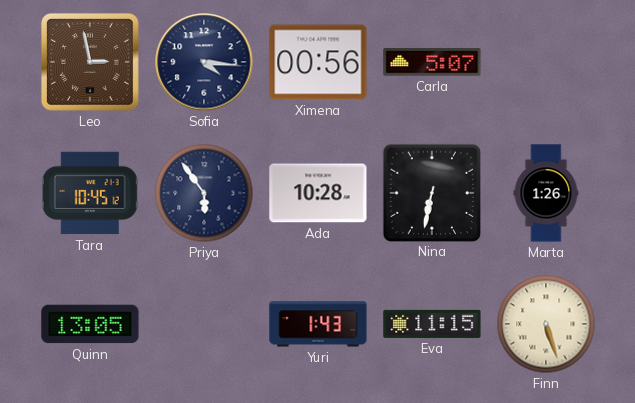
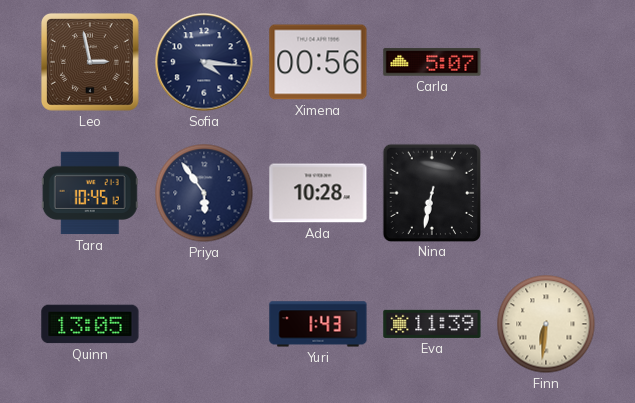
Marta: 1:26 -> none
Eva: 11:15 -> 11:39
Finn: 5:27 -> 6:31
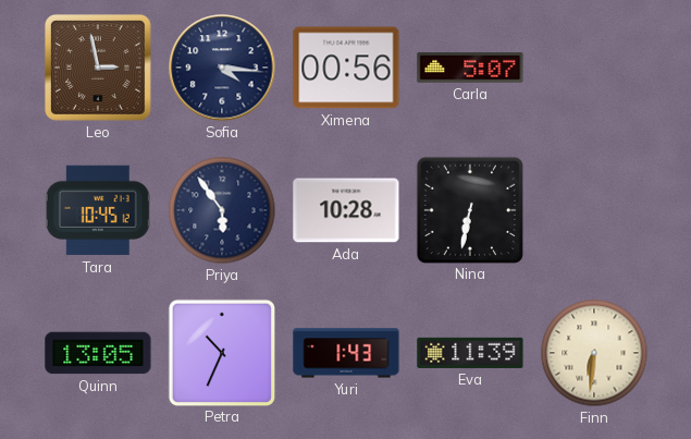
Petra: none -> 10:34
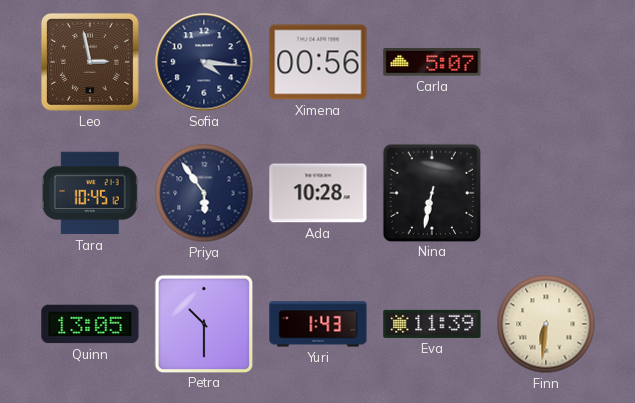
Petra: 10:34 -> 10:30
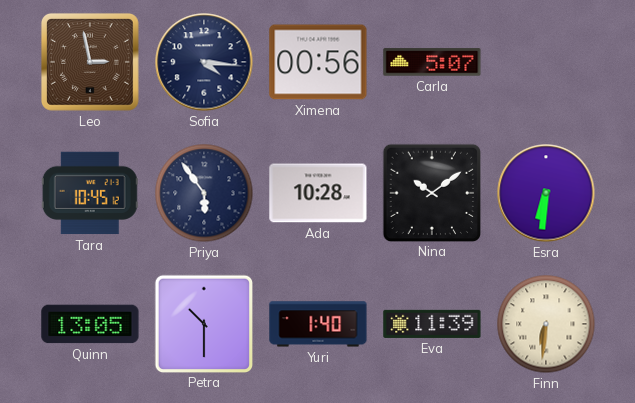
Nina: 6:32 -> 10:09
Esra: none -> 6:31
Yuri: 1:43 -> 1:40
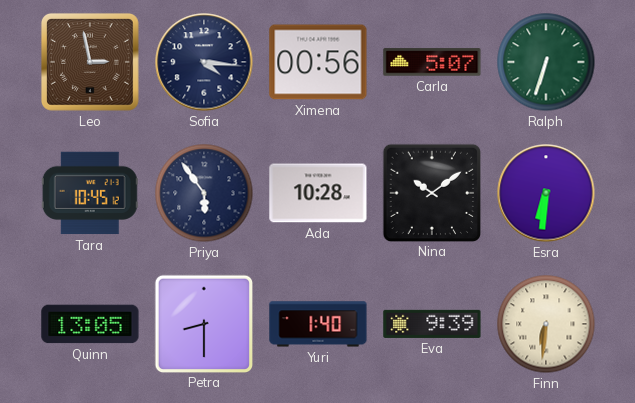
Ralph: none -> 6:33
Petra: 10:30 -> 8:30
Eva: 11:39 -> 9:39
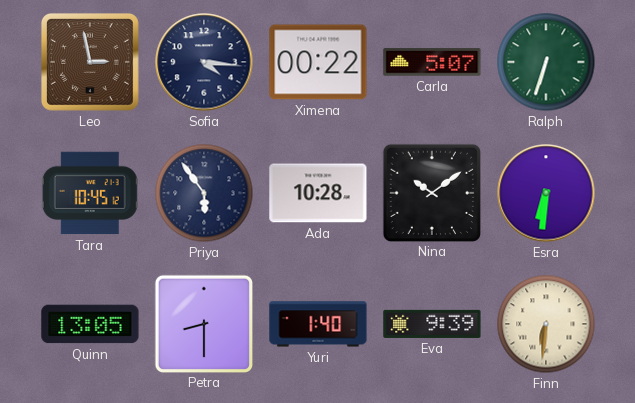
Ximena: 00:56 -> 00:22
